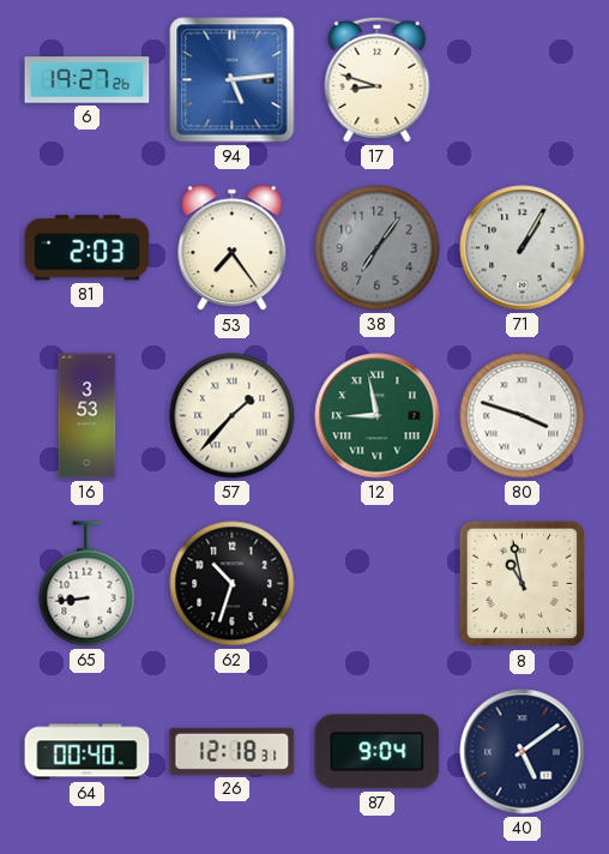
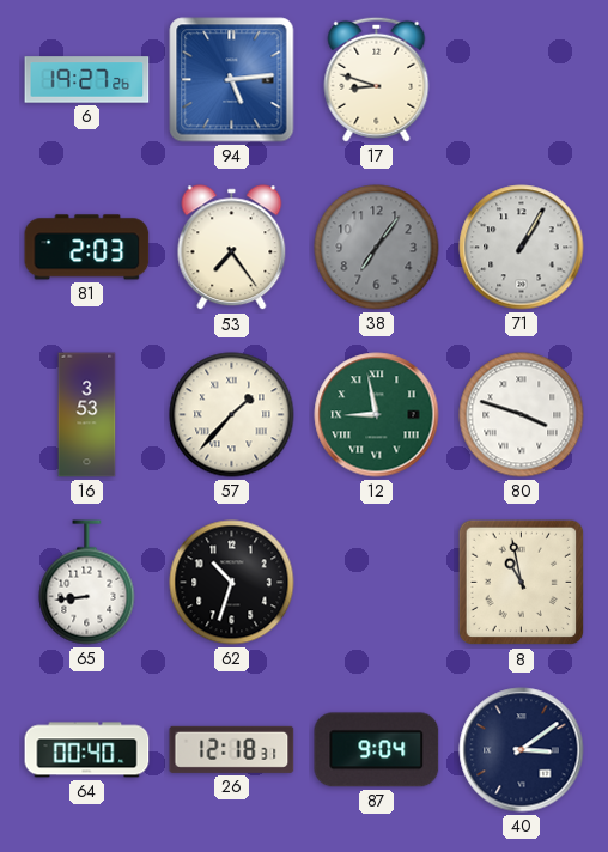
40: 5:09 -> 3:09
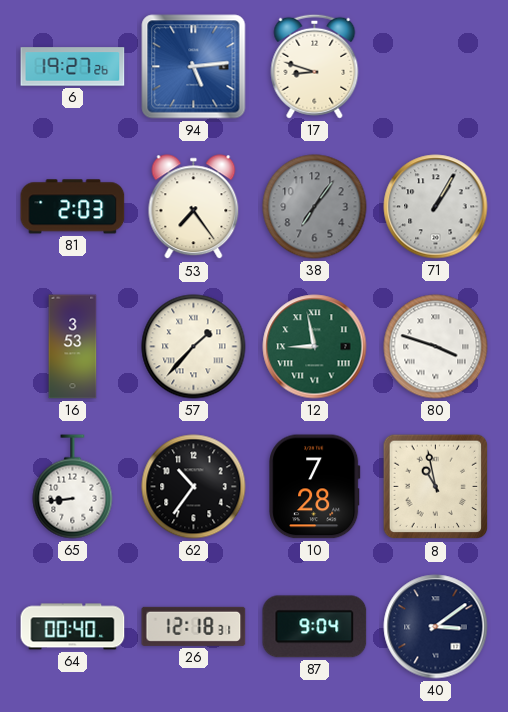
62: 10:33 -> 10:36
10: none -> 7:28
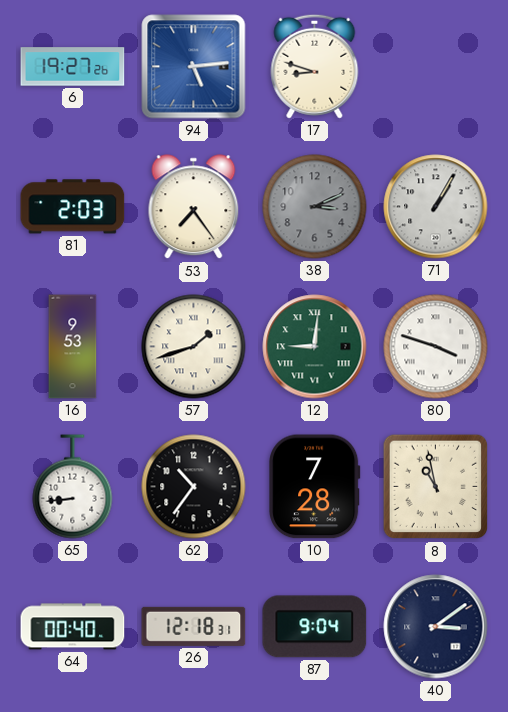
38: 7:06 -> 3:11
16: 3:53 -> 9:53
57: 1:37 -> 1:42
12: 8:58 -> 9:01
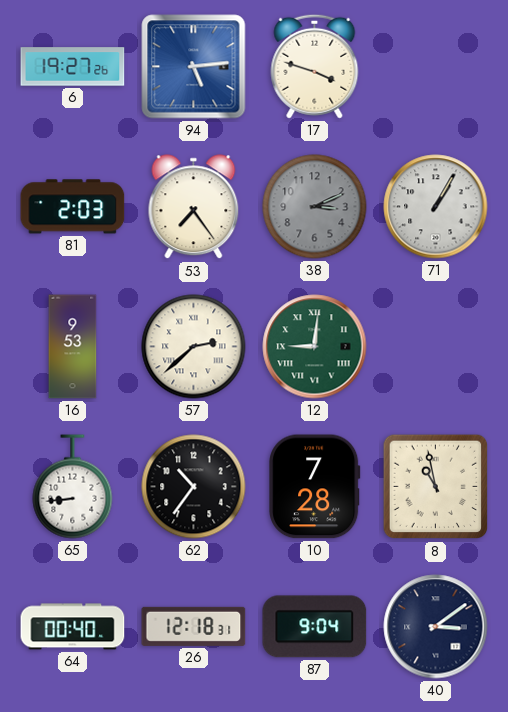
17: 8:48 -> 3:48
57: 1:42 -> 2:38
80: 3:48 -> none
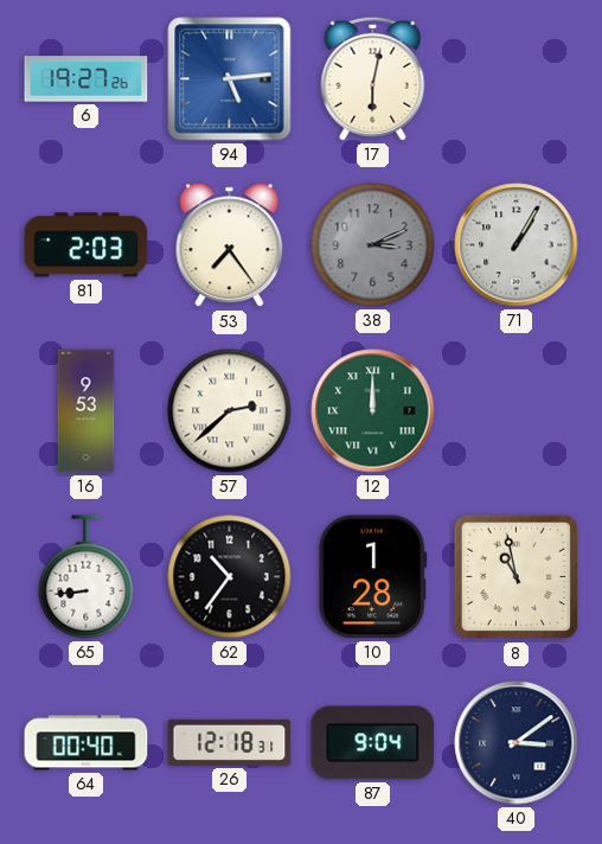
17: 3:48 -> 6:02
12: 9:01 -> 12:00
10: 7:28 -> 1:28
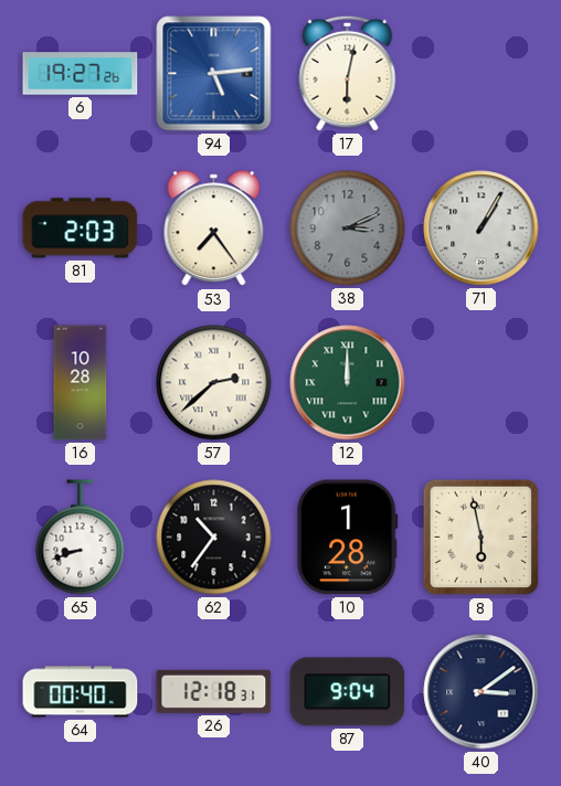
16: 9:53 -> 10:28
65: 8:44 -> 8:42
8: 10:58 -> 5:58
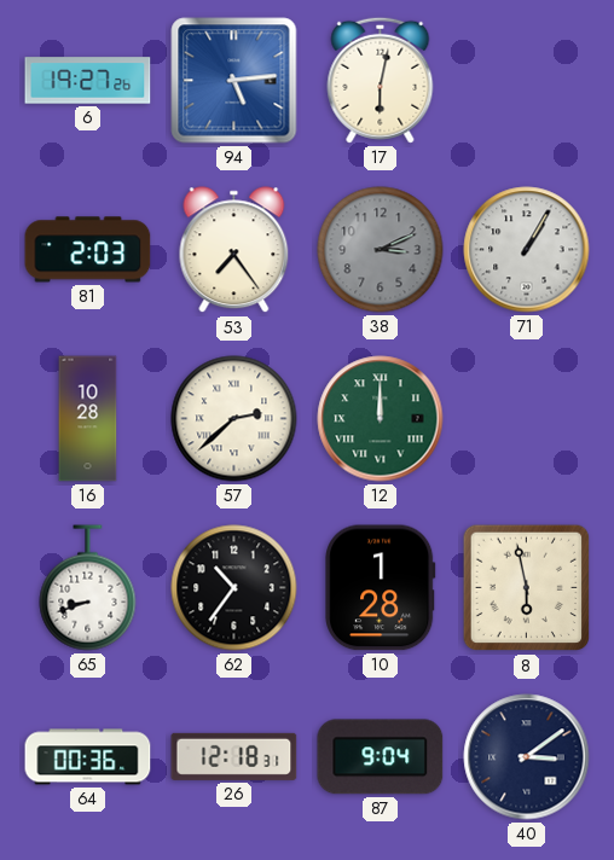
64: 00:40 -> 00:36
